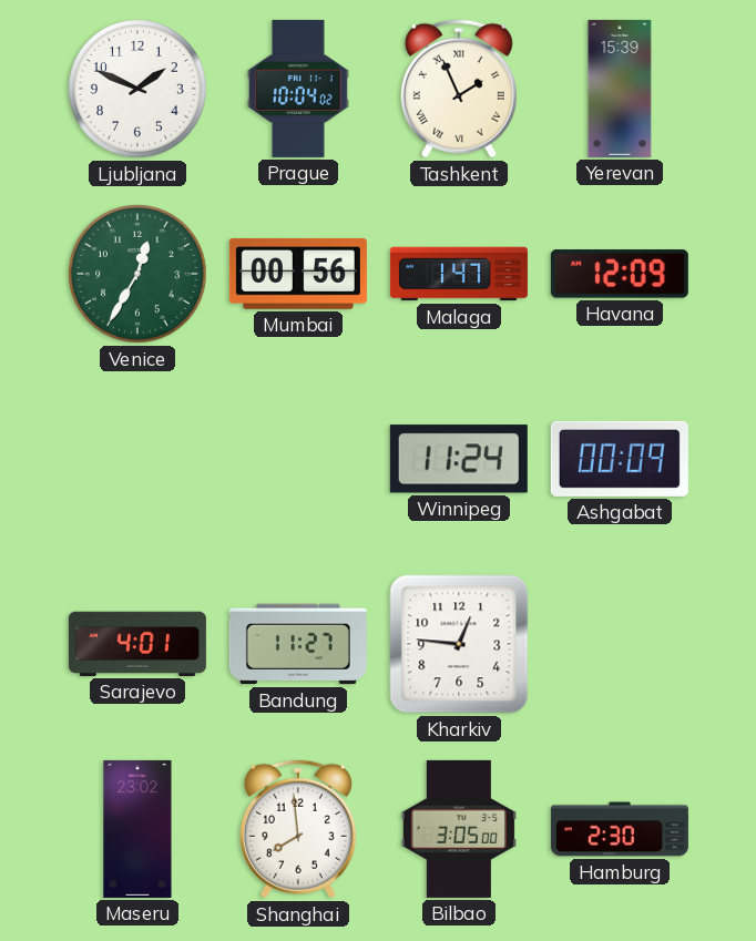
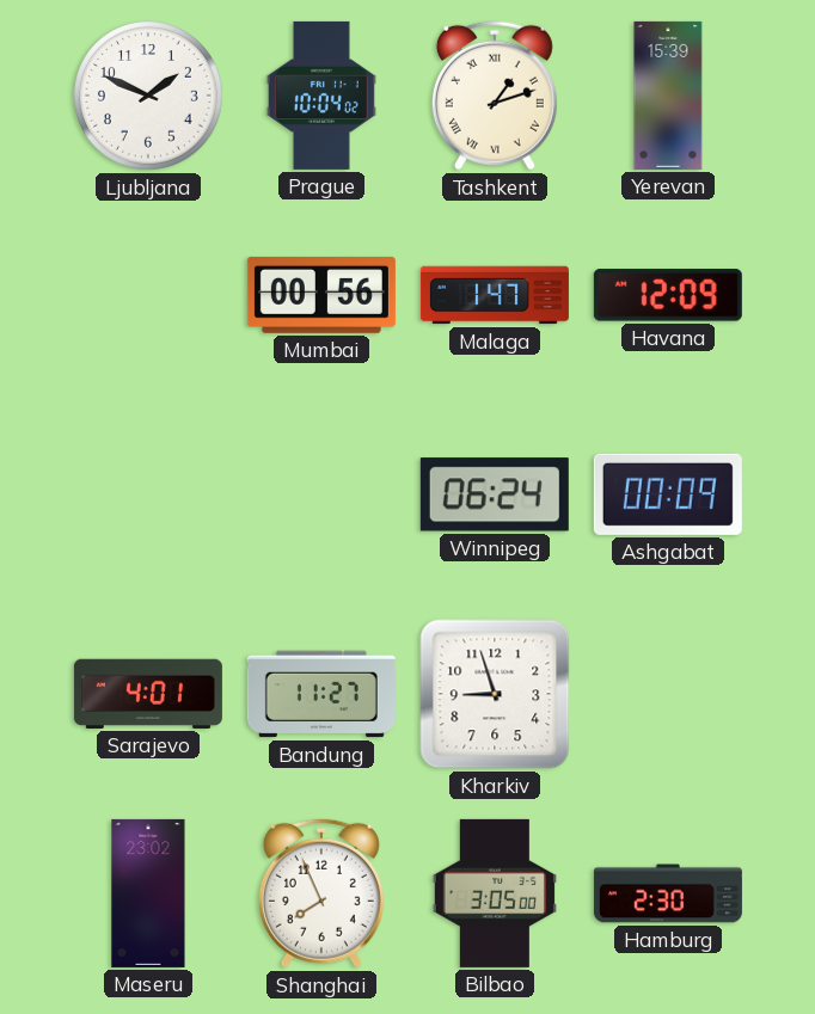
Tashkent: 1:56 -> 1:12
Venice: 12:35 -> none
Winnipeg: 11:24 -> 06:24
Kharkiv: 12:46 -> 8:57
Shanghai: 7:59 -> 7:56
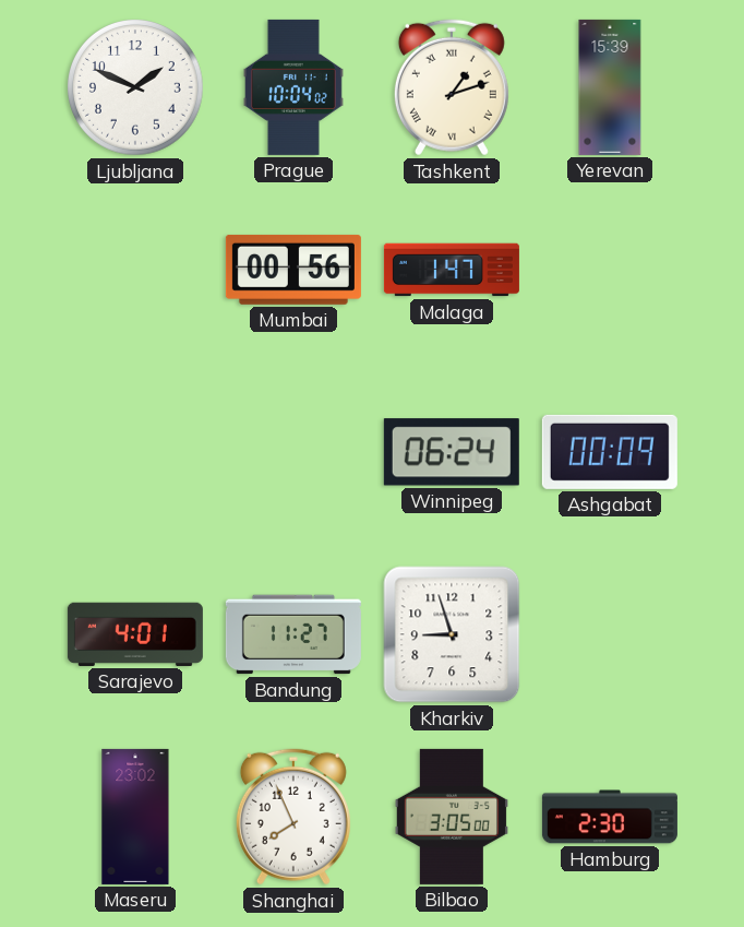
Havana: 12:09 -> none
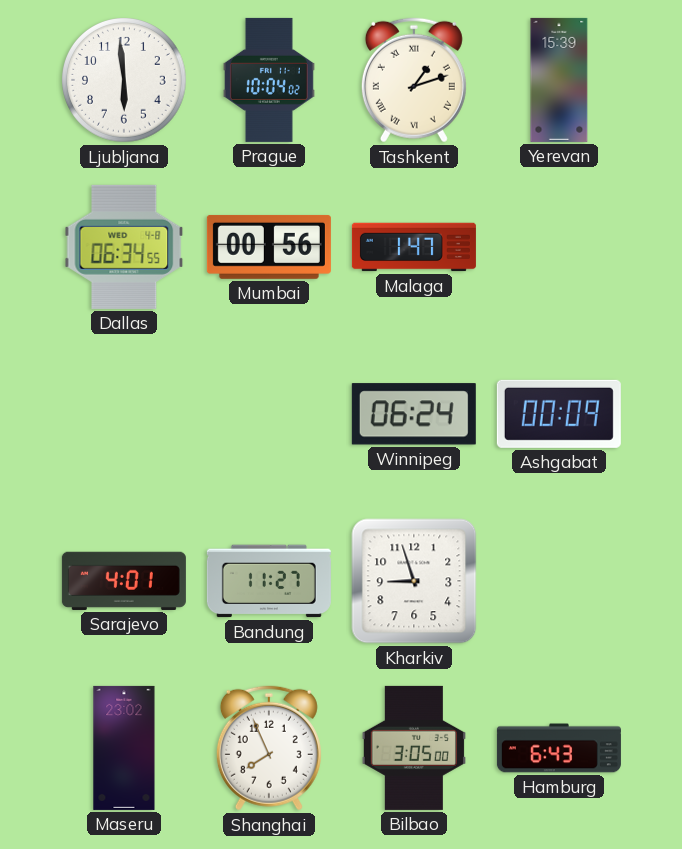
Ljubljana: 1:49 -> 5:59
Dallas: none -> 06:34
Hamburg: 2:30 -> 6:43
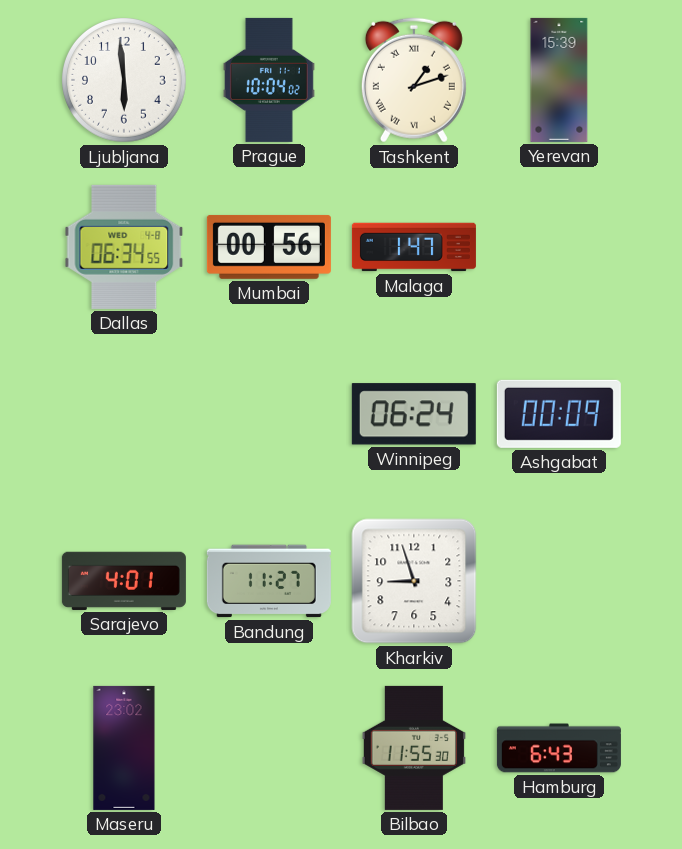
Shanghai: 7:56 -> none
Bilbao: 3:05 -> 11:55
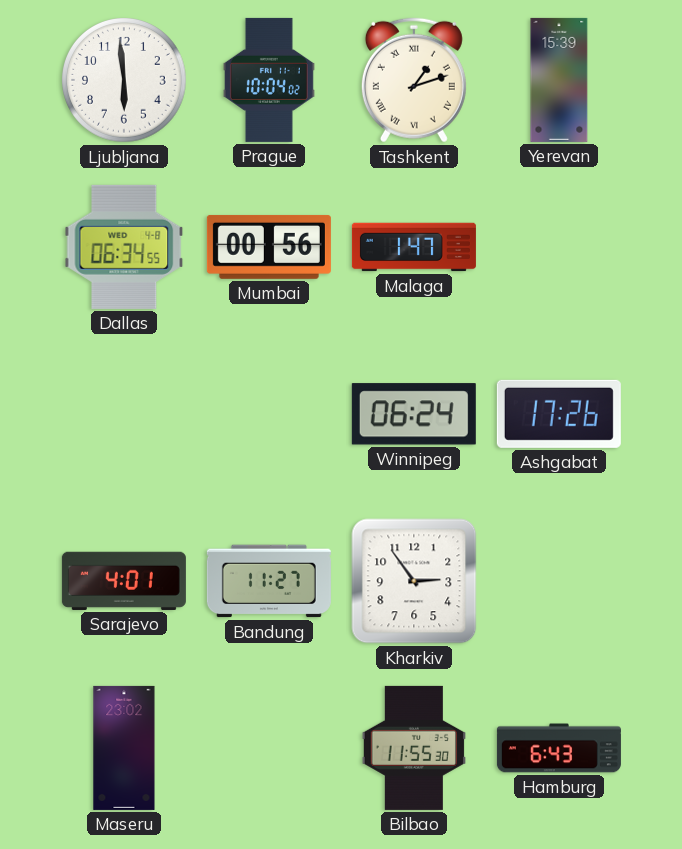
Ashgabat: 00:09 -> 17:26
Kharkiv: 8:57 -> 2:54
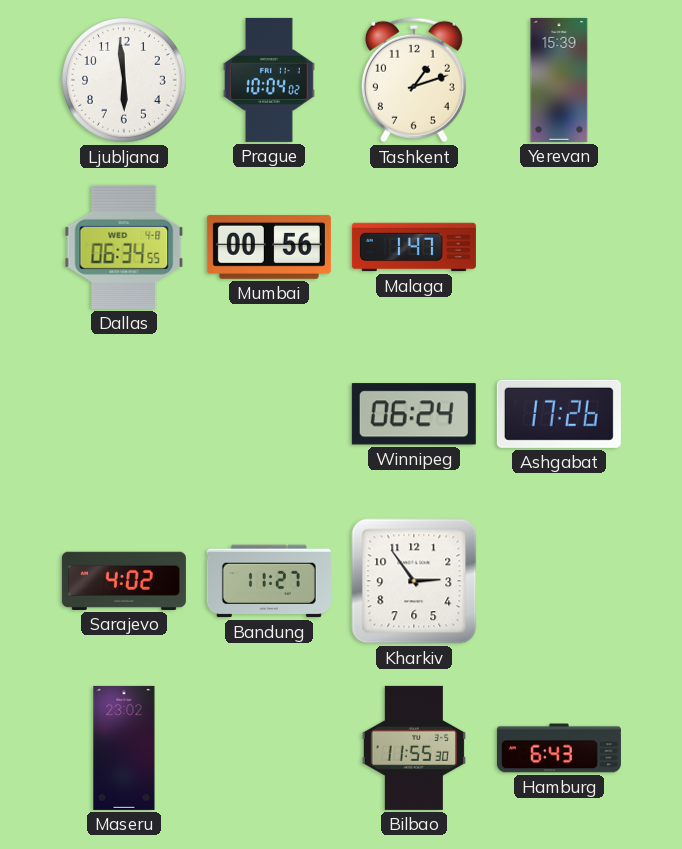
Tashkent numerals: Roman -> Arabic
Sarajevo: 4:01 -> 4:02
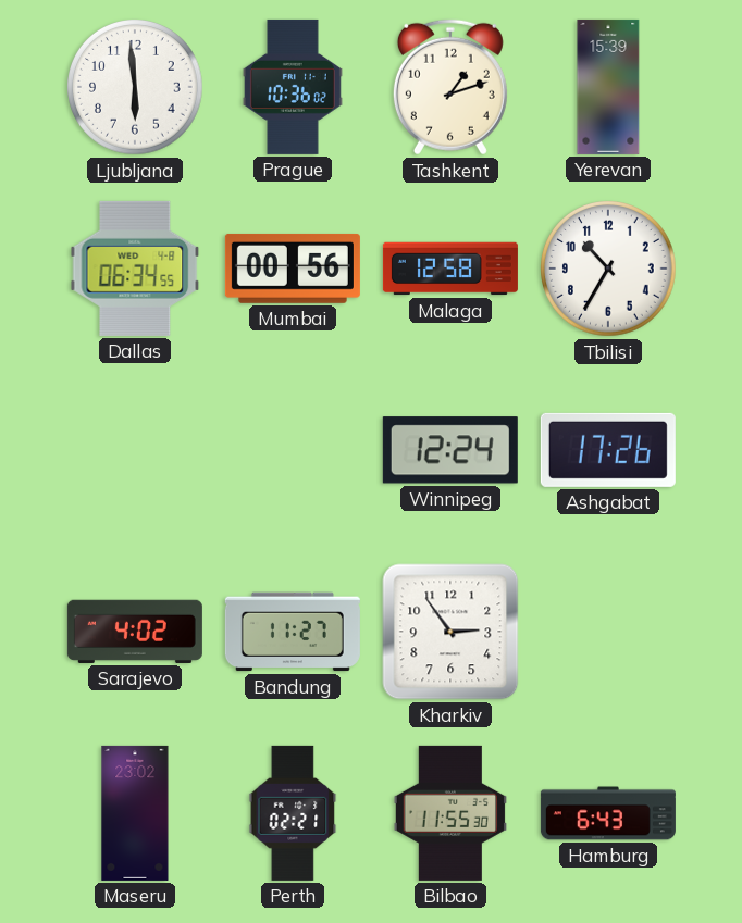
Prague: 10:04 -> 10:36
Malaga: 1:47 -> 12:58
Tbilisi: none -> 10:35
Winnipeg: 06:24 -> 12:24
Perth: none -> 02:21
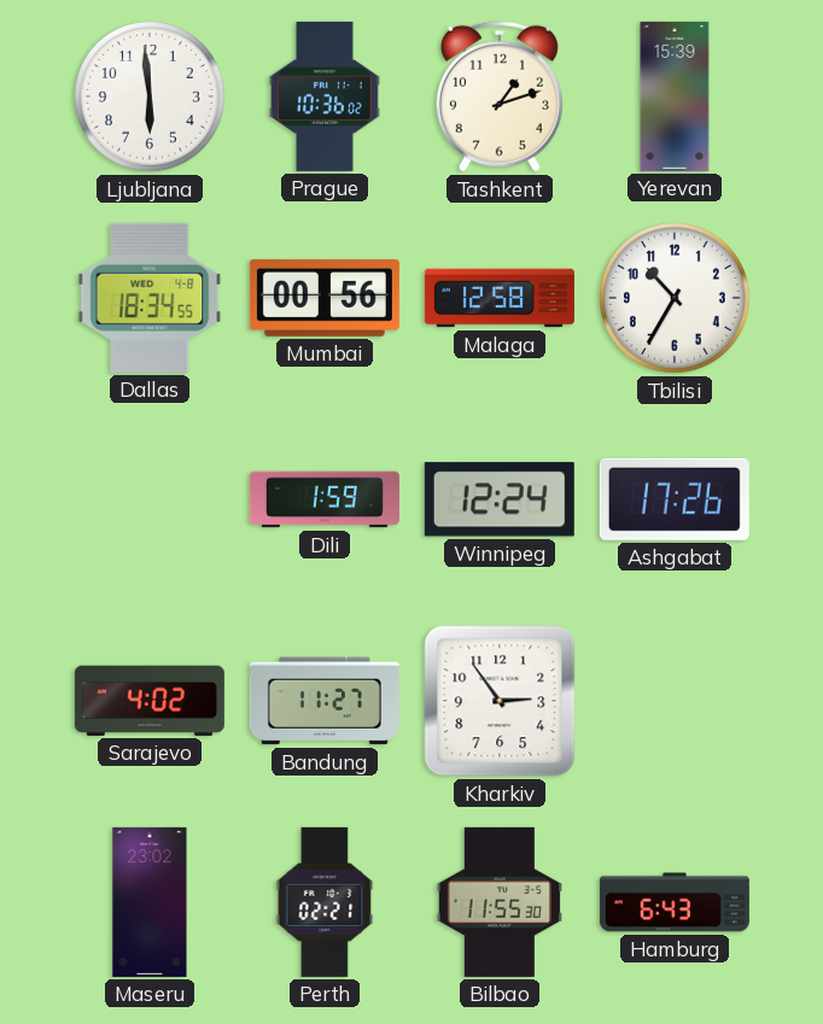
Dallas: 06:34 -> 18:34
Dili: none -> 1:59
